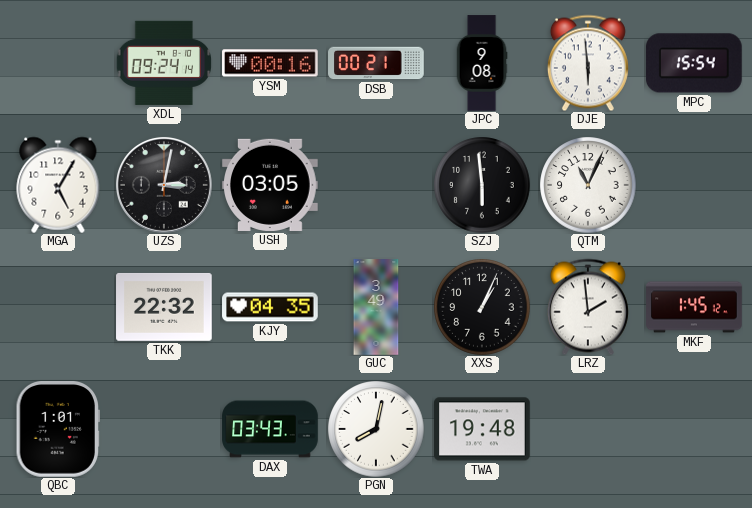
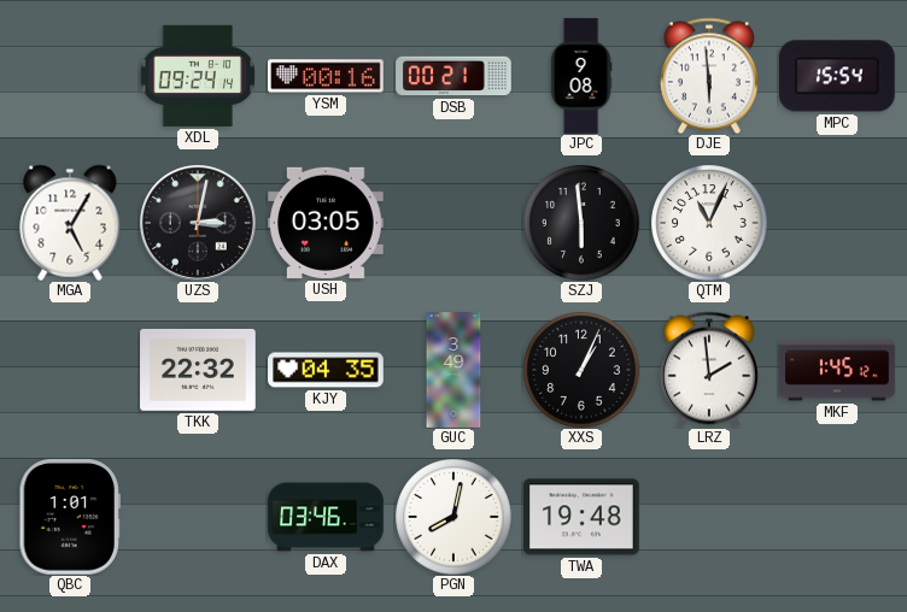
DAX: 03:43 -> 03:46
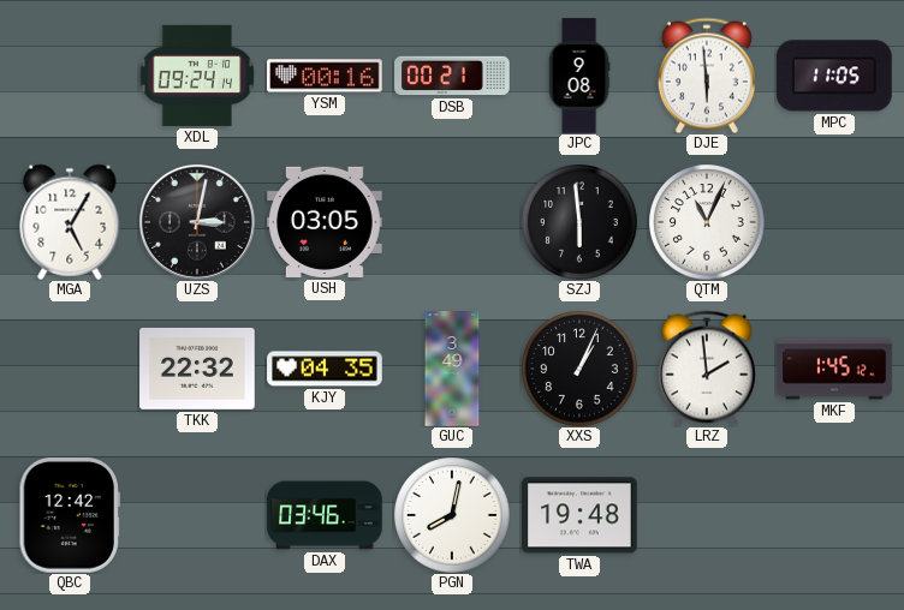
MPC: 15:54 -> 11:05
QBC: 1:01 -> 12:42
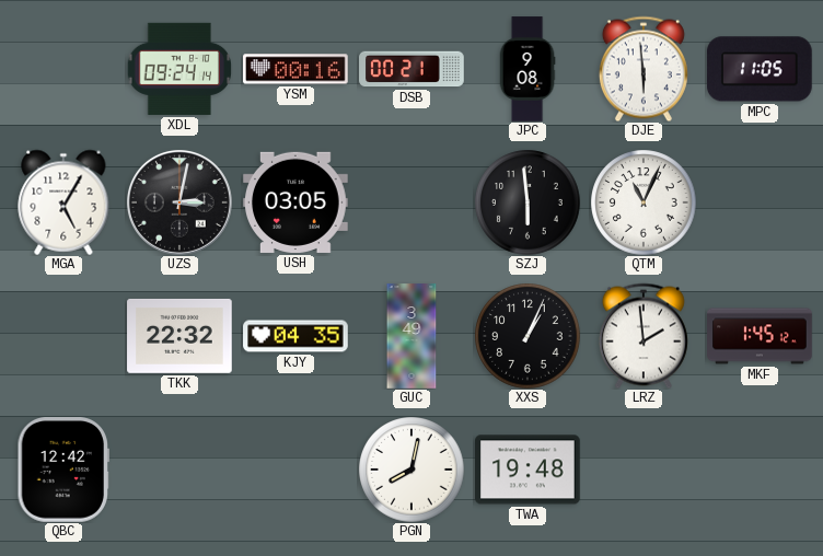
DAX: 03:46 -> none
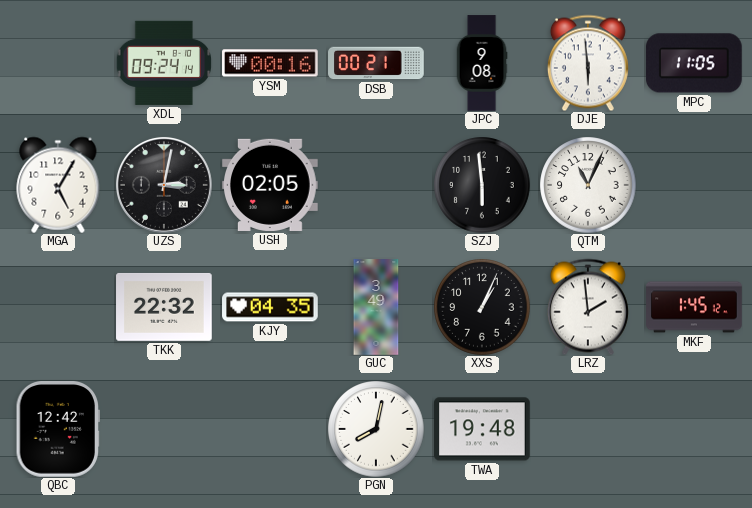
USH: 03:05 -> 02:05
